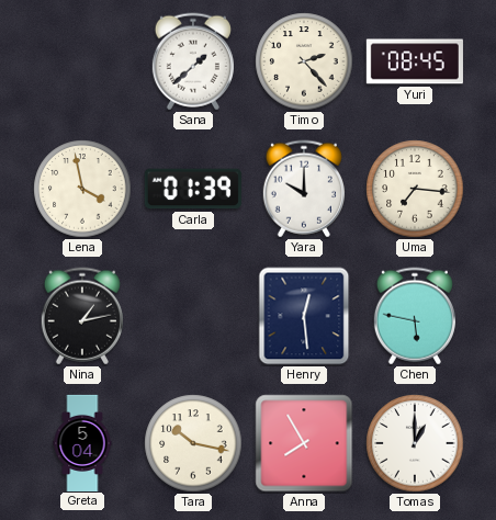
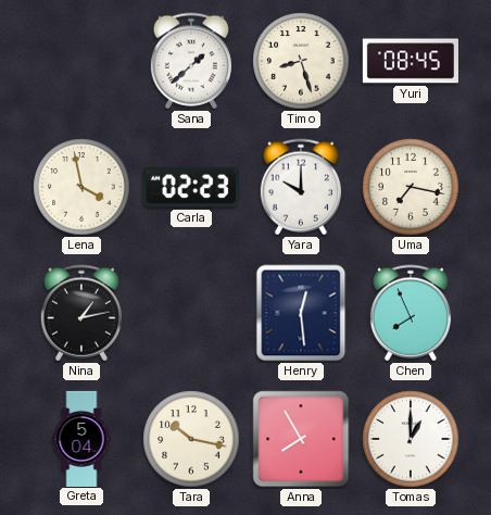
Timo: 2:23 -> 8:27
Carla: 01:39 -> 02:23
Uma: 7:16 -> 7:17
Chen: 5:47 -> 7:56
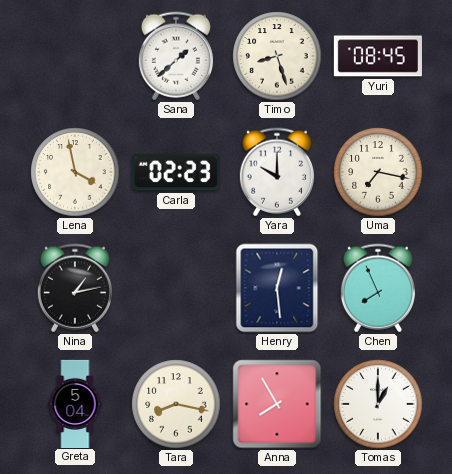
Tara: 10:17 -> 8:17
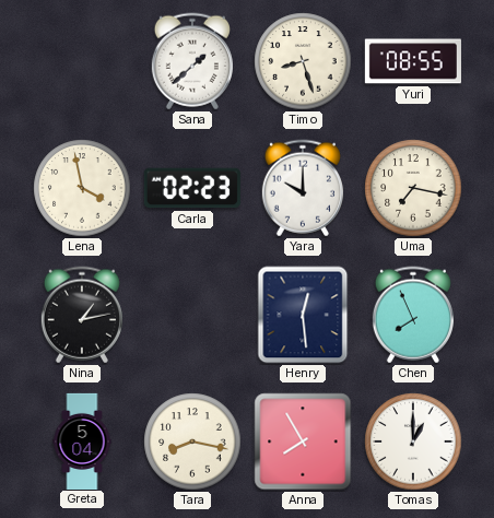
Yuri: 08:45 -> 08:55
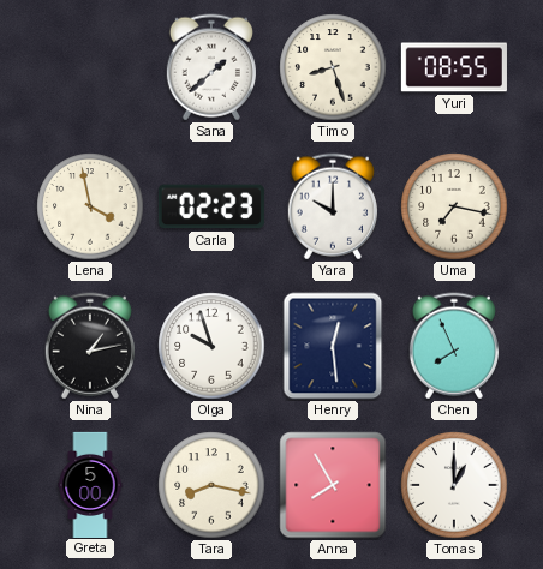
Olga: none -> 9:57
Greta: 5:04 -> 5:00
